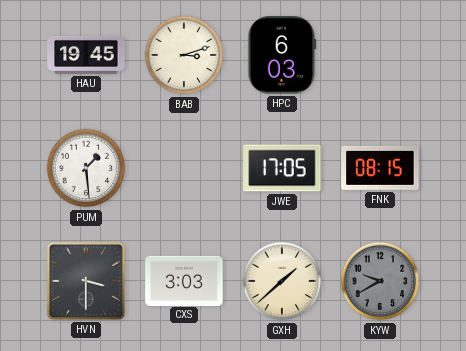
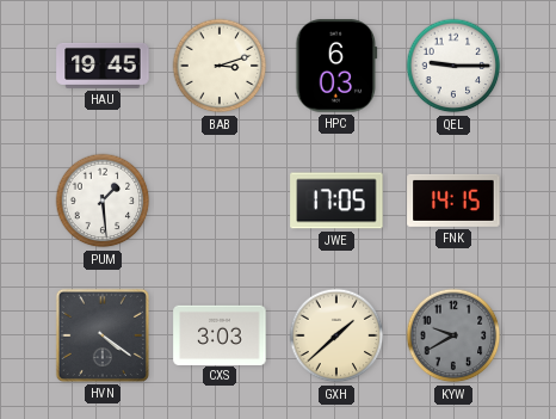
QEL: none -> 9:15
FNK: 08:15 -> 14:15
HVN: 3:30 -> 4:21
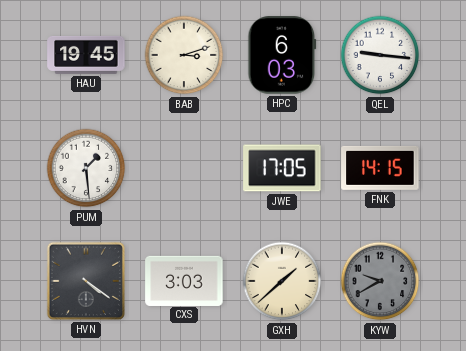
QEL: 9:15 -> 9:16
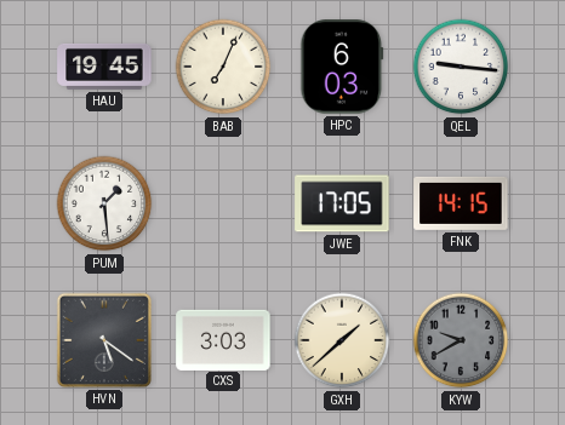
BAB: 3:12 -> 7:04
HVN: 4:21 -> 5:21
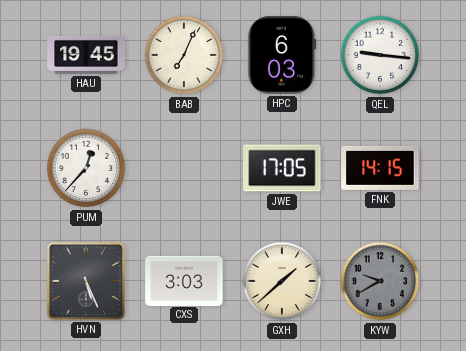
PUM: 1:29 -> 12:37
HVN: 5:21 -> 5:26
